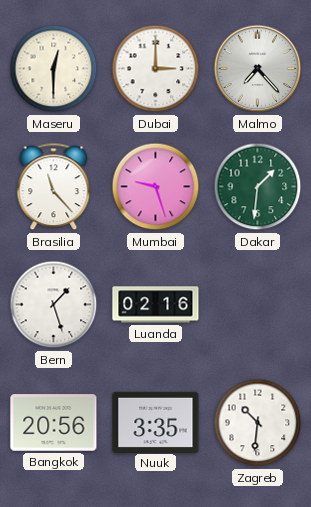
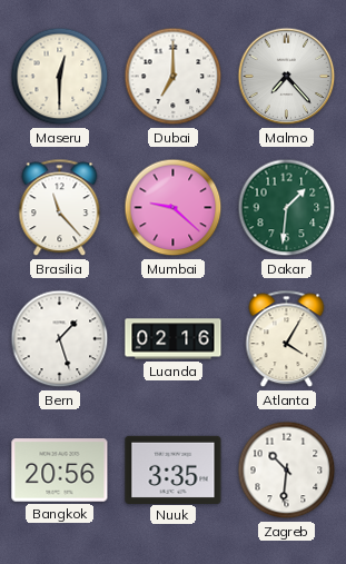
Dubai: 3:00 -> 7:00
Mumbai: 9:27 -> 9:22
Atlanta: none -> 4:05
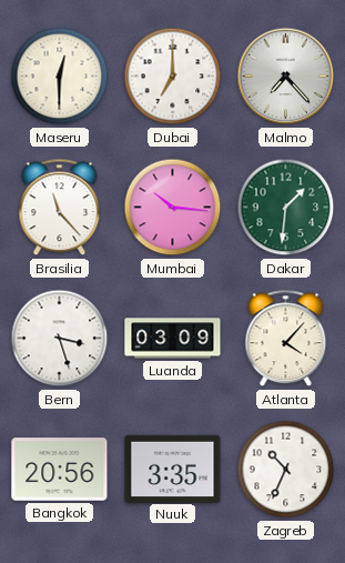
Mumbai: 9:22 -> 10:16
Bern: 1:27 -> 3:27
Luanda: 02:16 -> 03:09
Atlanta: 4:05 -> 4:07
Zagreb: 10:31 -> 10:34
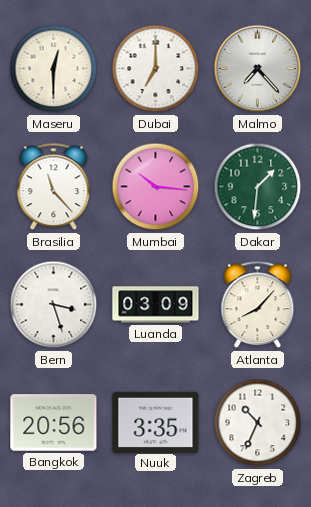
Atlanta: 4:07 -> 8:07
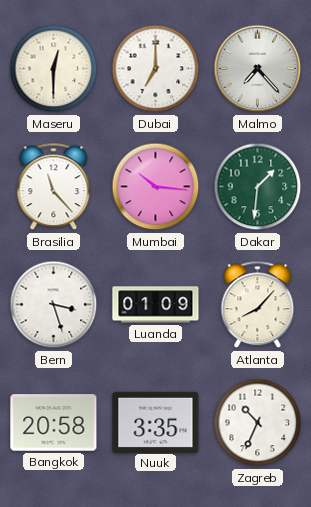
Luanda: 03:09 -> 01:09
Bangkok: 20:56 -> 20:58
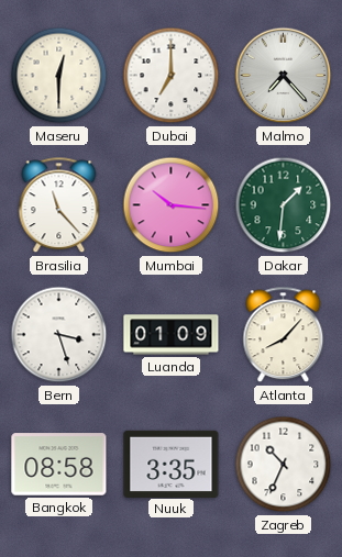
Bangkok: 20:58 -> 08:58
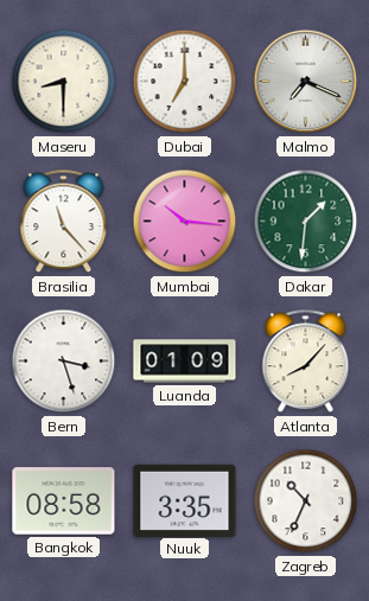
Maseru: 12:30 -> 8:30
Malmo: 7:23 -> 7:19
